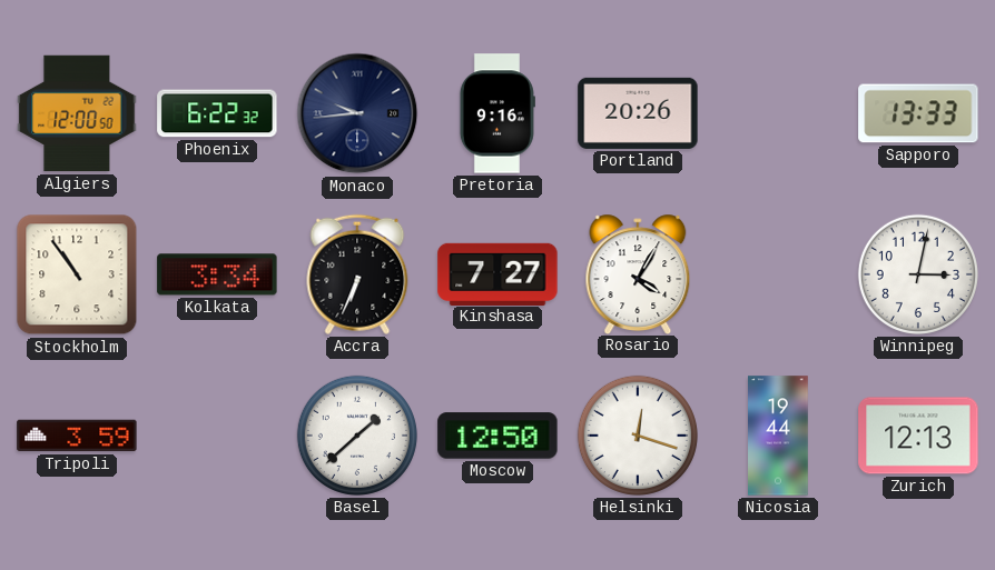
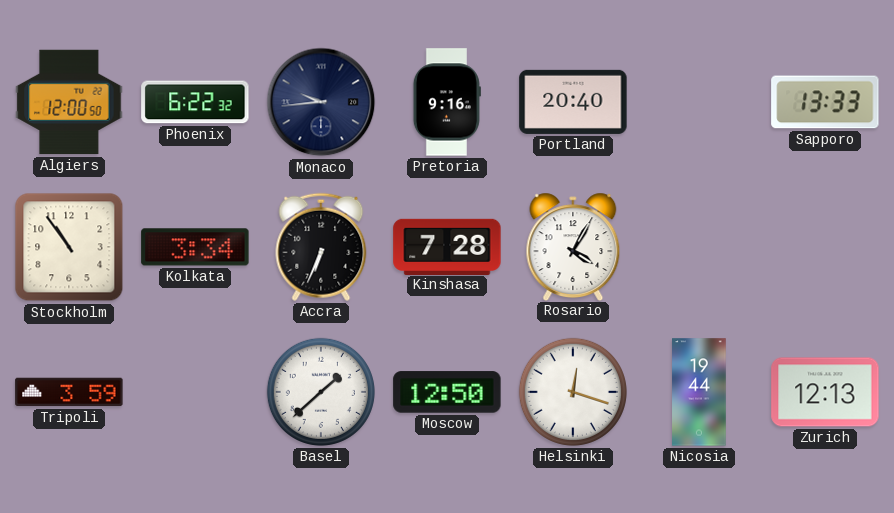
Portland: 20:26 -> 20:40
Kinshasa: 7:27 -> 7:28
Winnipeg: 3:02 -> none
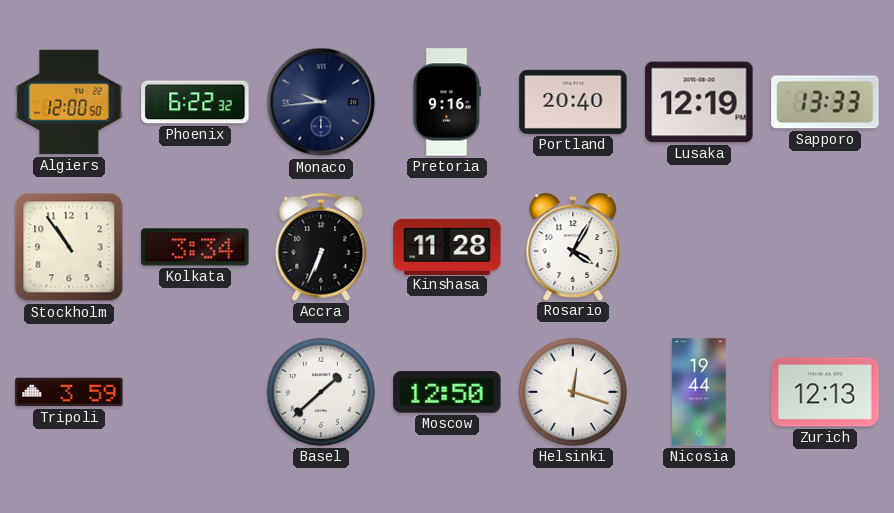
Lusaka: none -> 12:19
Kinshasa: 7:28 -> 11:28
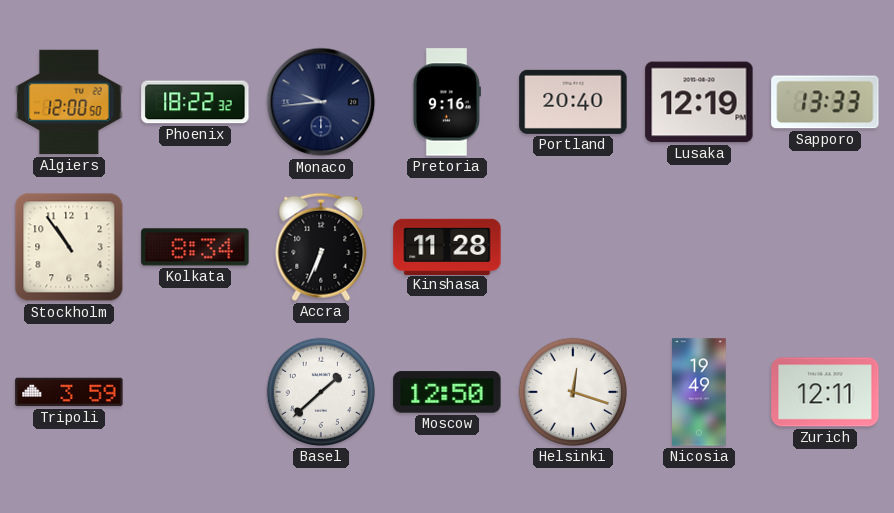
Phoenix: 6:22 -> 18:22
Kolkata: 3:34 -> 8:34
Rosario: 4:05 -> none
Nicosia: 19:44 -> 19:49
Zurich: 12:13 -> 12:11
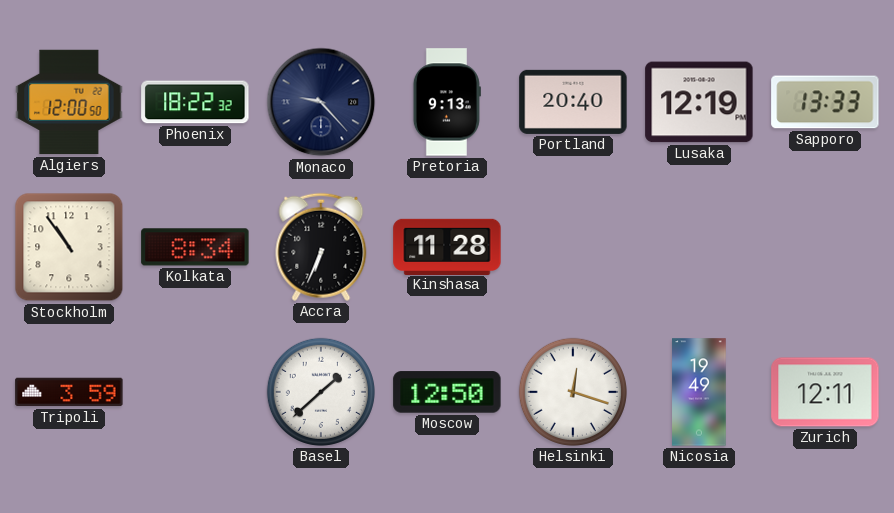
Monaco: 9:44 -> 9:23
Pretoria: 9:16 -> 9:13
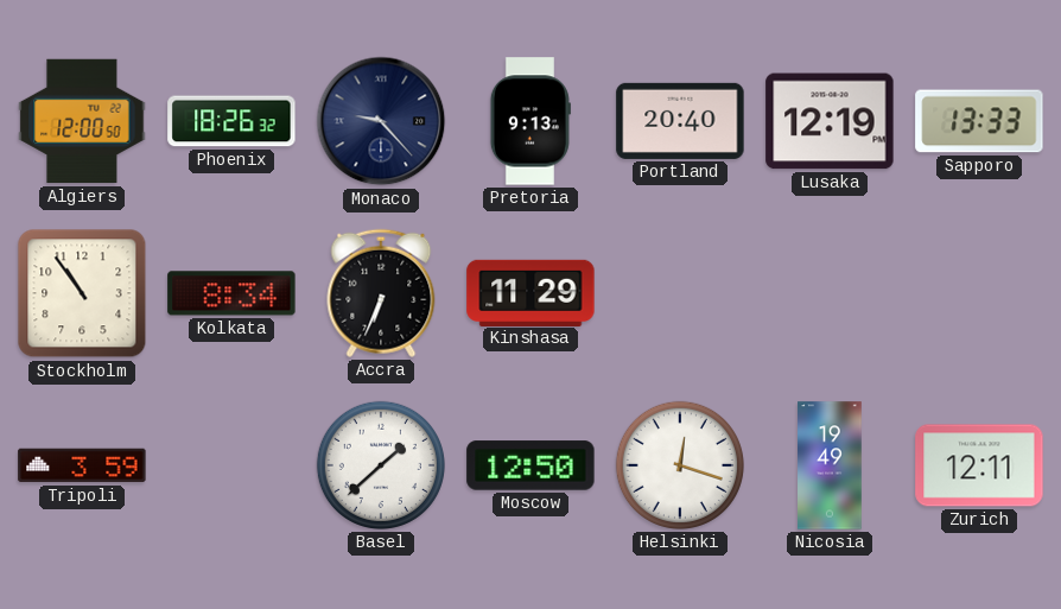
Phoenix: 18:22 -> 18:26
Kinshasa: 11:28 -> 11:29
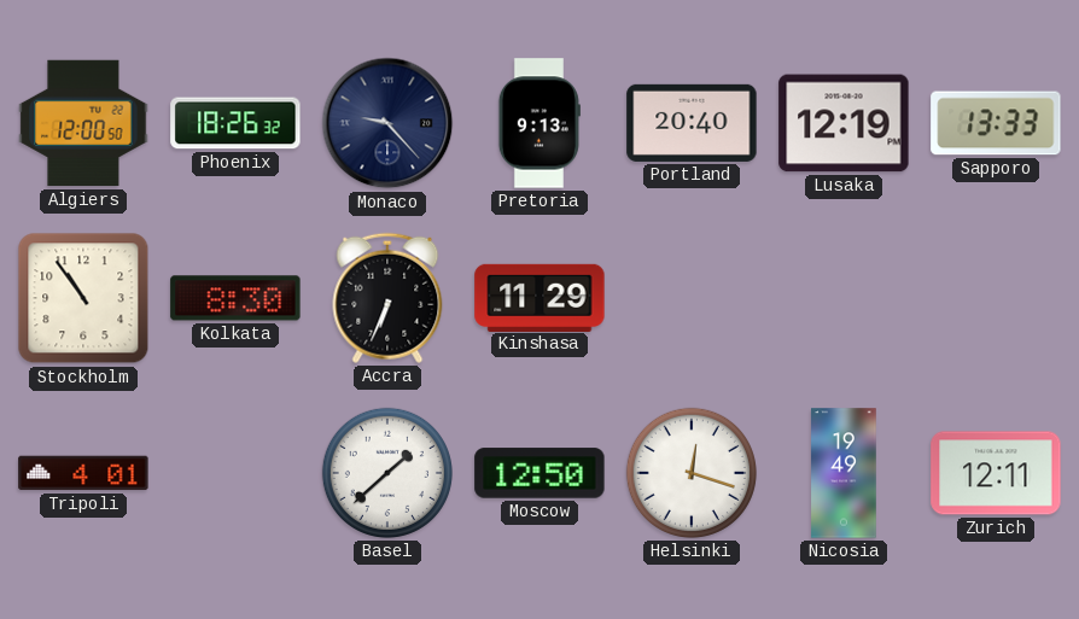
Kolkata: 8:34 -> 8:30
Tripoli: 3:59 -> 4:01
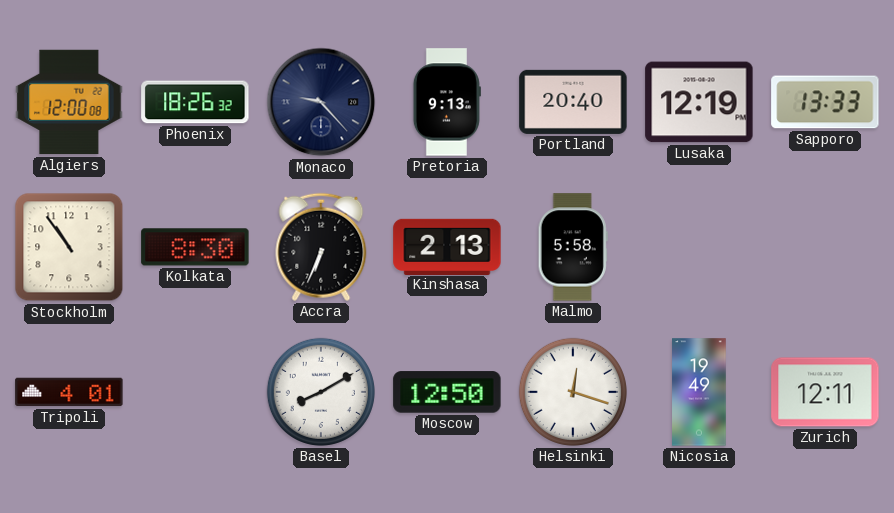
Algiers: 12:00:50 -> 12:00:08
Kinshasa: 11:29 -> 2:13
Malmo: none -> 5:58
Basel: 1:38 -> 8:10
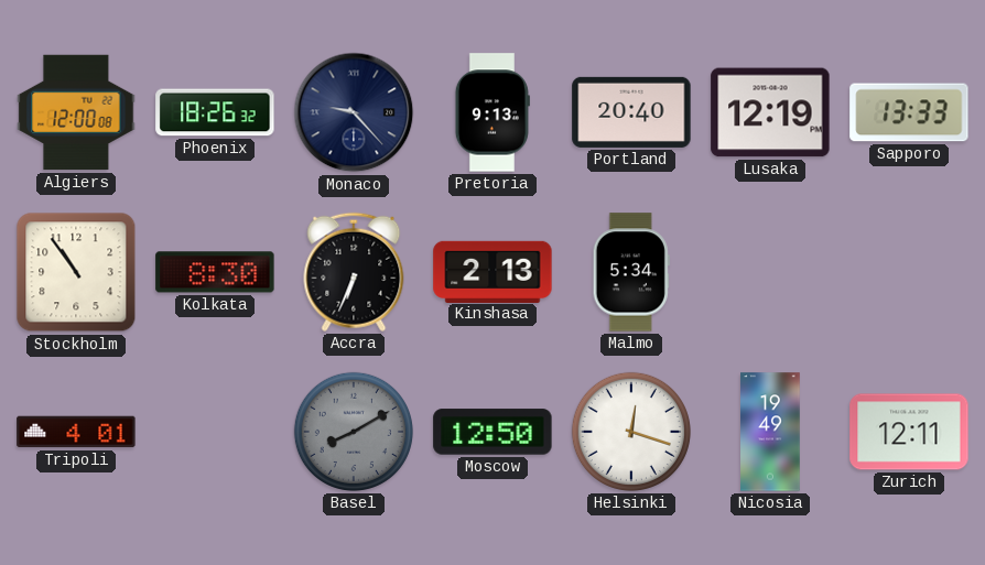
Malmo: 5:58 -> 5:34
Basel dial: white -> grey
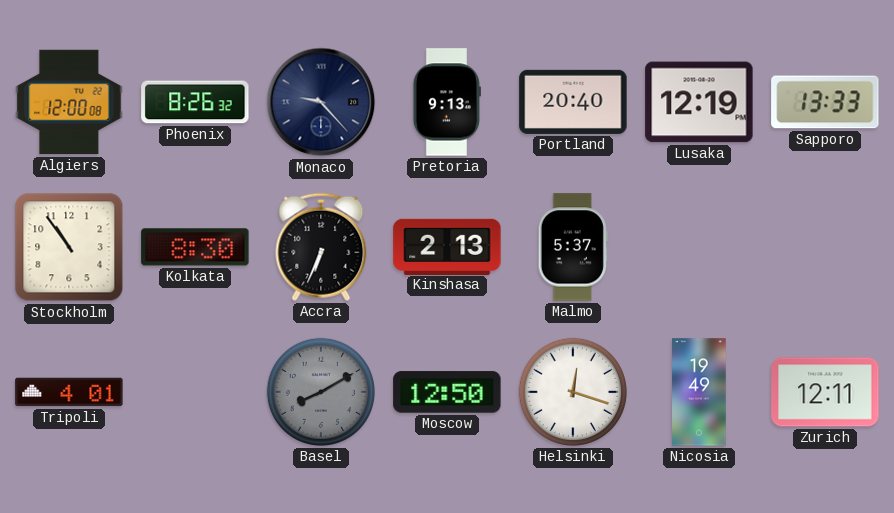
Phoenix: 18:26 -> 8:26
Malmo: 5:34 -> 5:37
